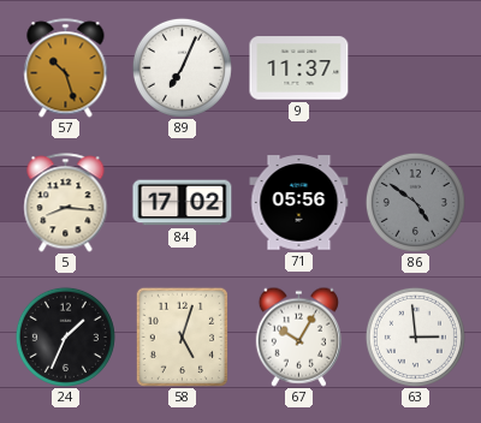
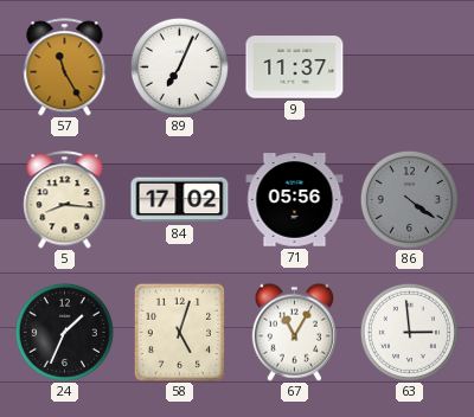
57: 10:27 -> 11:25
86: 4:51 -> 4:21
67: 10:05 -> 11:05
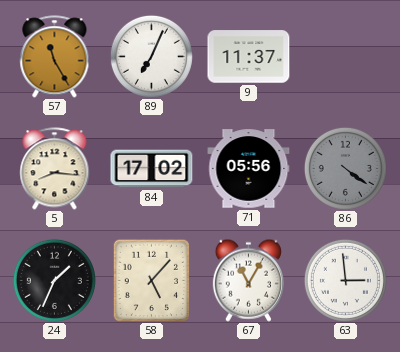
58: 5:03 -> 5:07
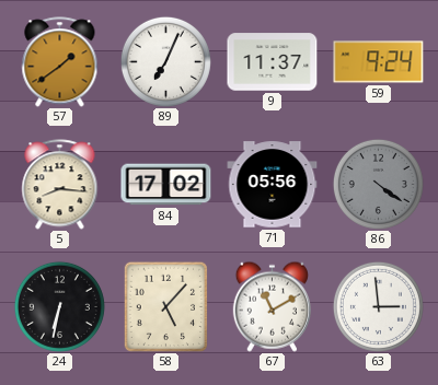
57: 11:25 -> 1:39
59: none -> 9:24
24: 1:34 -> 6:32
67: 11:05 -> 11:10
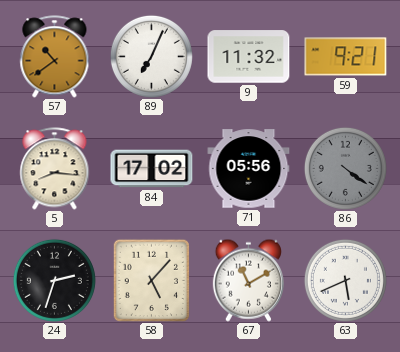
57: 1:39 -> 10:39
9: 11:37 -> 11:32
59: 9:24 -> 9:21
24: 6:32 -> 2:33
63: 2:59 -> 5:41
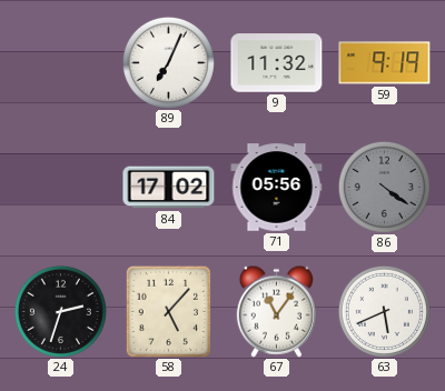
57: 10:39 -> none
59: 9:21 -> 9:19
5: 8:16 -> none
67: 11:10 -> 11:06
